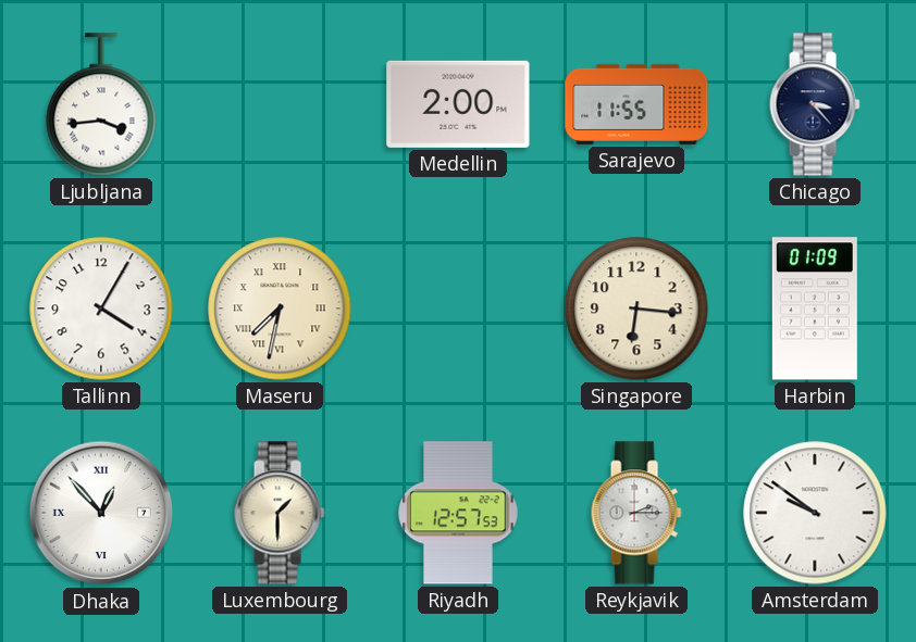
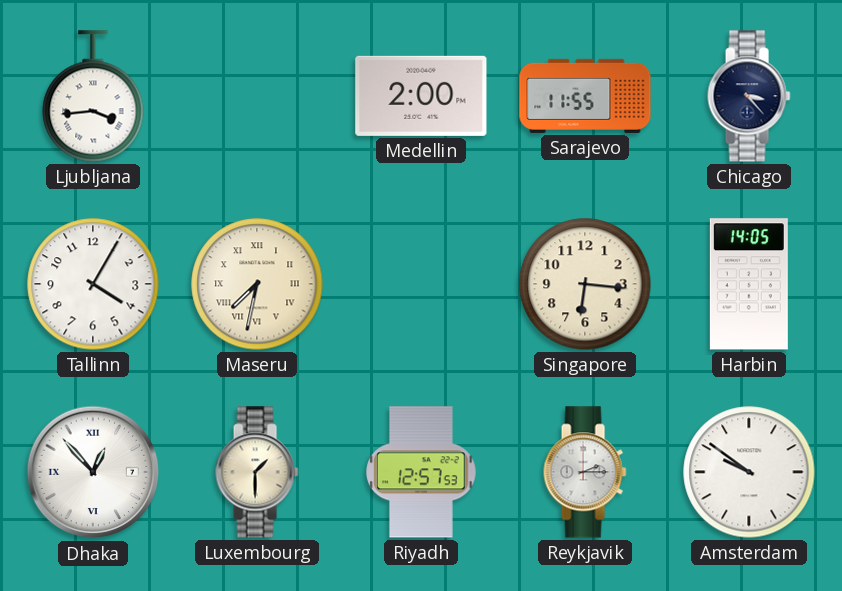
Harbin: 01:09 -> 14:05
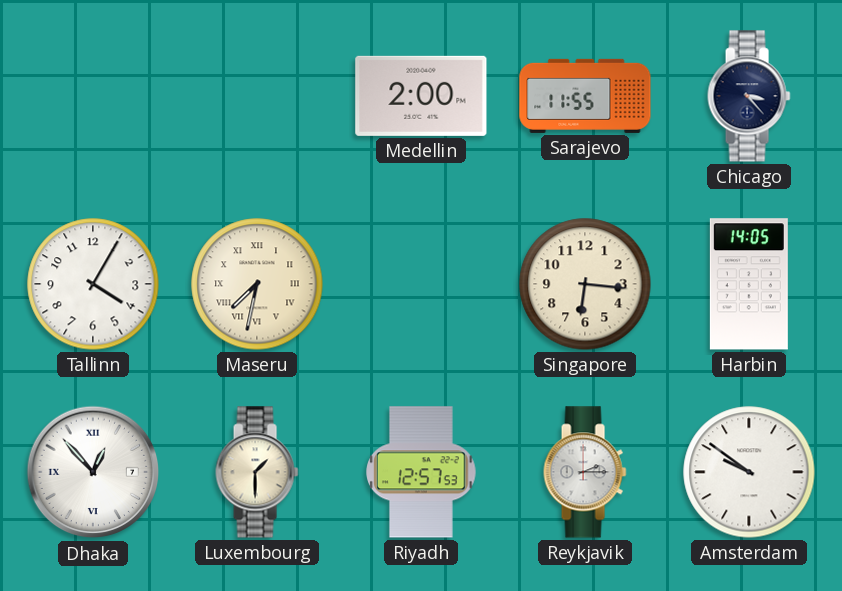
Ljubljana: 3:44 -> none
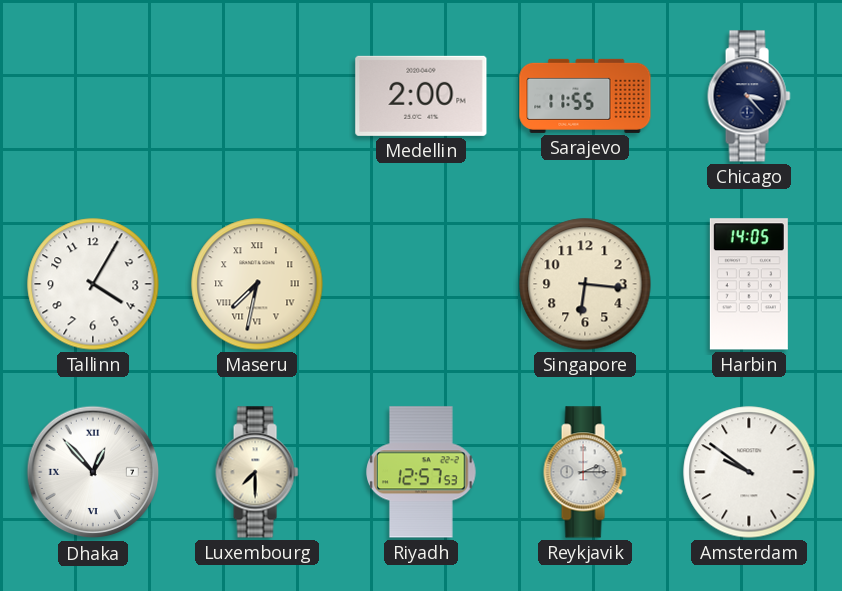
Luxembourg: 1:30 -> 7:30
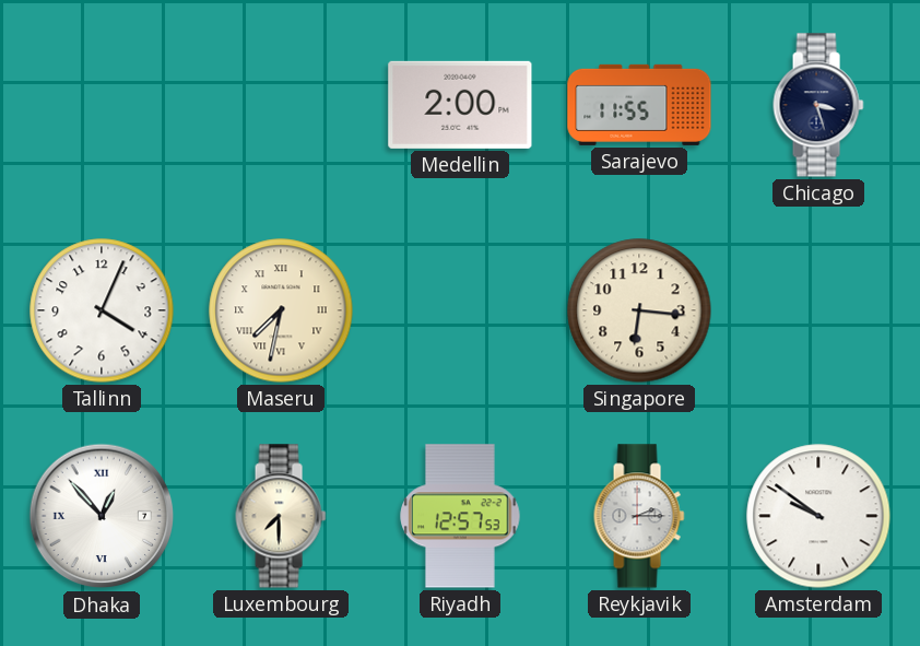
Chicago: 3:23 -> 3:27
Tallinn: 4:05 -> 4:04
Harbin: 14:05 -> none
